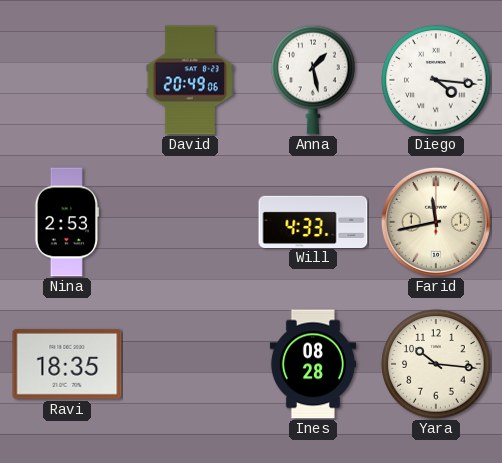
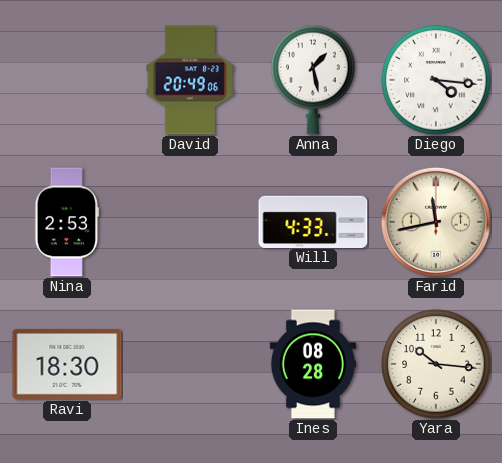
Ravi: 18:35 -> 18:30
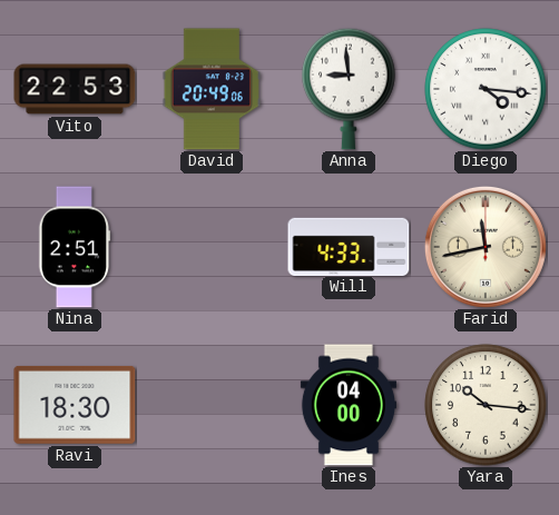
Vito: none -> 22:53
Anna: 1:28 -> 8:59
Nina: 2:53 -> 2:51
Ines: 08:28 -> 04:00
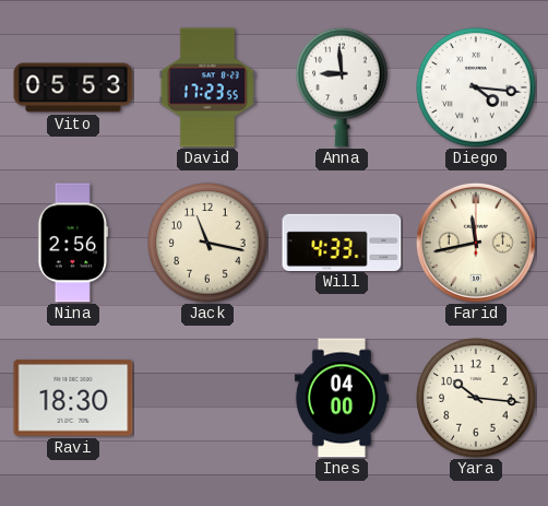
Vito: 22:53 -> 05:53
David: 20:49 -> 17:23
Nina: 2:51 -> 2:56
Jack: none -> 11:17
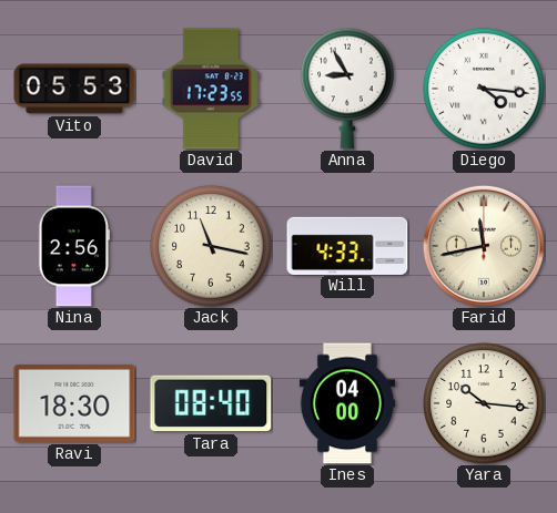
Anna: 8:59 -> 8:55
Tara: none -> 08:40
